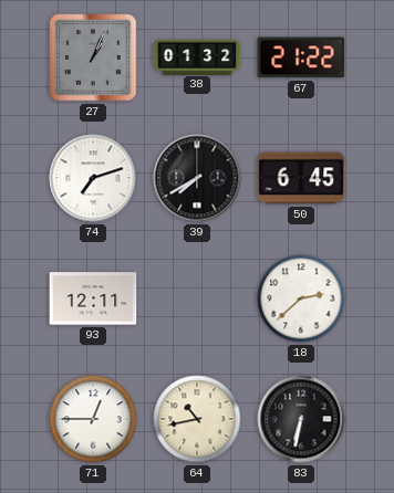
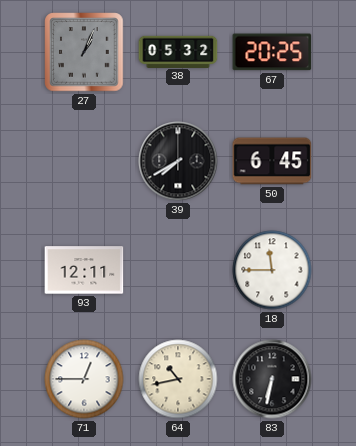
38: 01:32 -> 05:32
67: 21:22 -> 20:25
74: 7:12 -> none
18: 2:38 -> 11:45
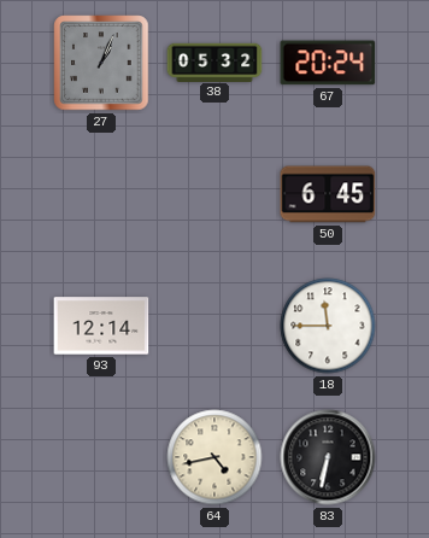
67: 20:25 -> 20:24
39: 7:40 -> none
93: 12:11 -> 12:14
71: 12:45 -> none
64: 10:43 -> 4:43
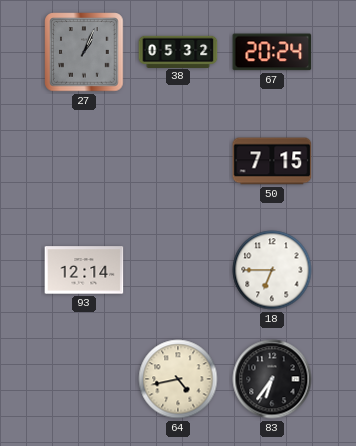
50: 6:45 -> 7:15
18: 11:45 -> 6:45
83: 6:32 -> 6:36
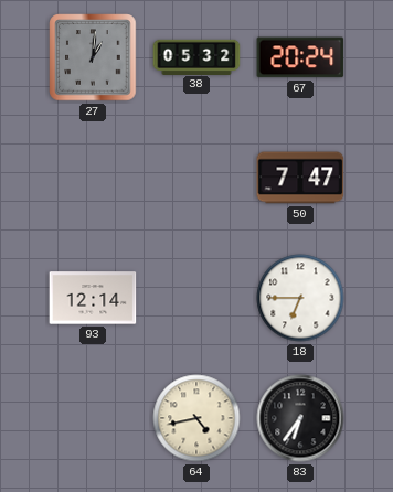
27: 1:04 -> 1:01
50: 7:15 -> 7:47
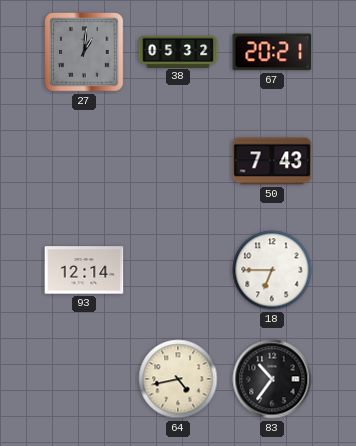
67: 20:24 -> 20:21
50: 7:47 -> 7:43
83: 6:36 -> 10:36
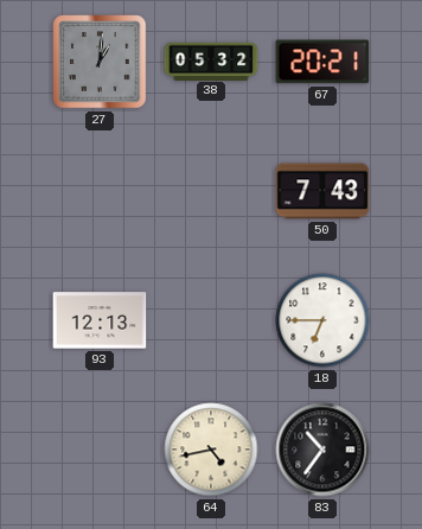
93: 12:14 -> 12:13
